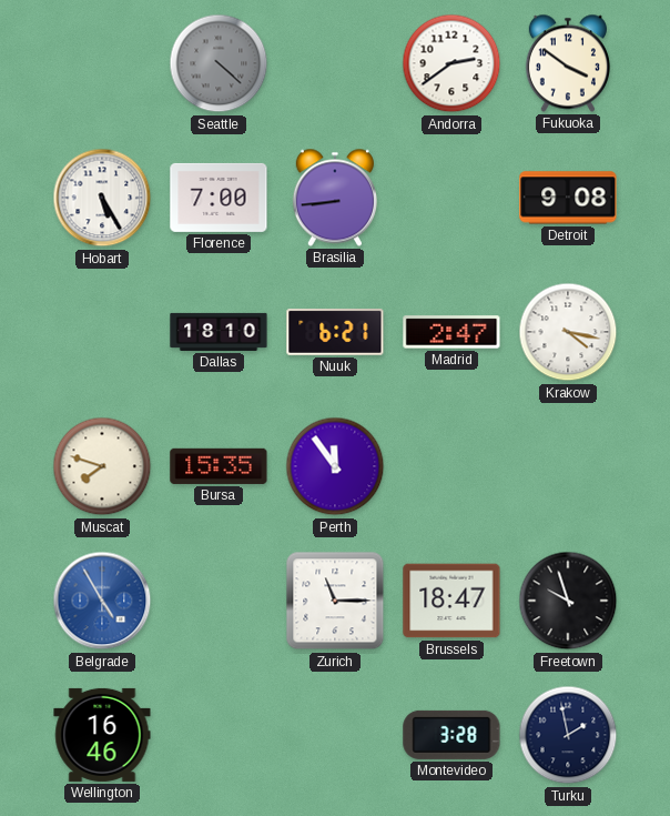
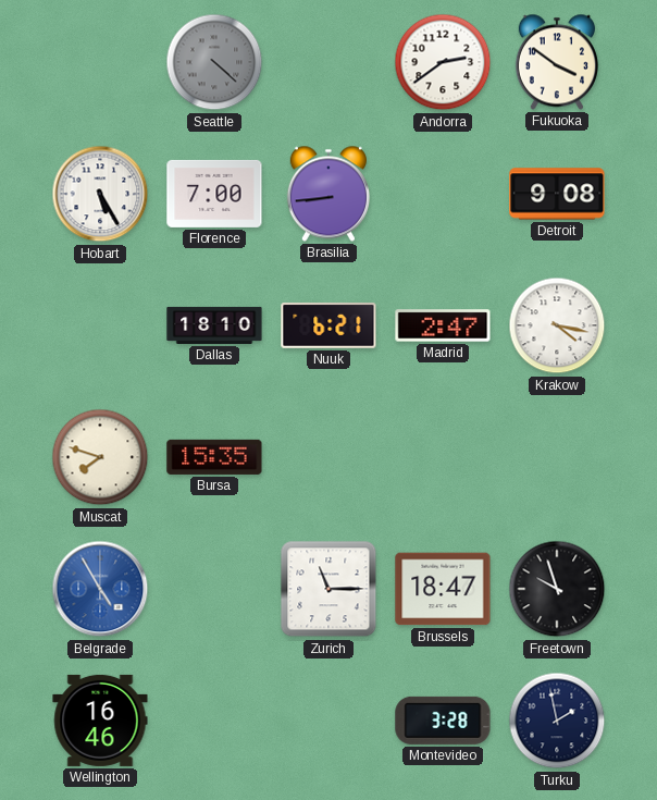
Perth: 11:54 -> none
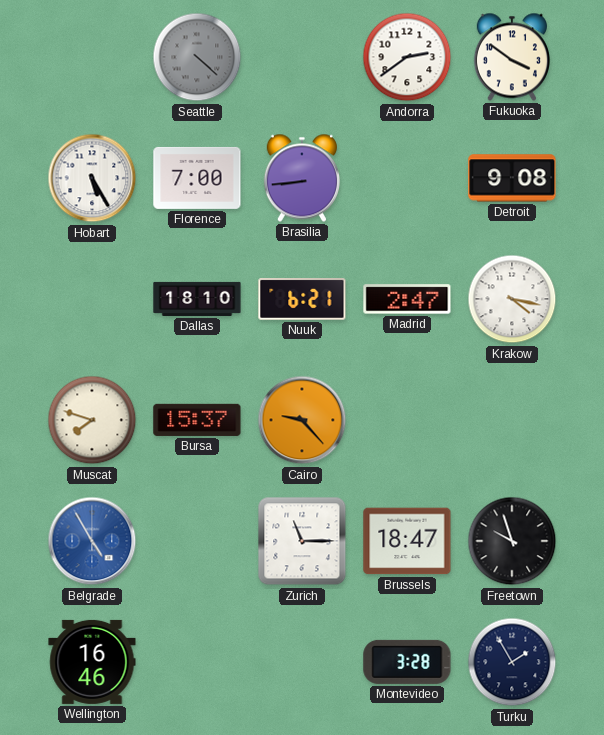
Bursa: 15:35 -> 15:37
Cairo: none -> 9:23
Turku: 1:58 -> 1:55
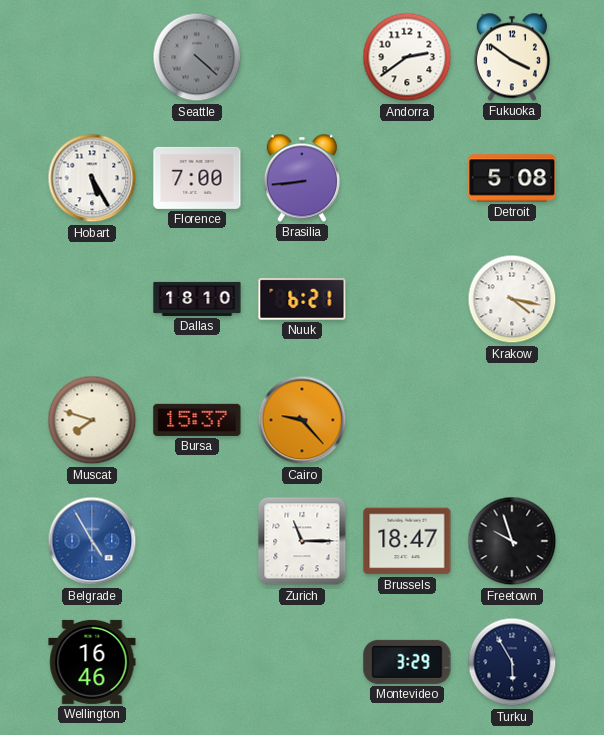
Detroit: 9:08 -> 5:08
Madrid: 2:47 -> none
Montevideo: 3:28 -> 3:29
Turku: 1:55 -> 5:55
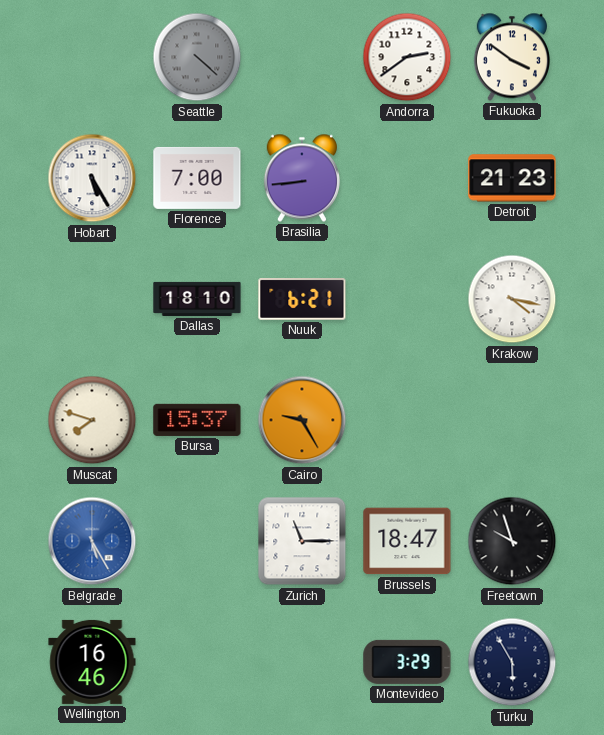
Detroit: 5:08 -> 21:23
Cairo: 9:23 -> 9:25
Belgrade: 4:55 -> 5:25
